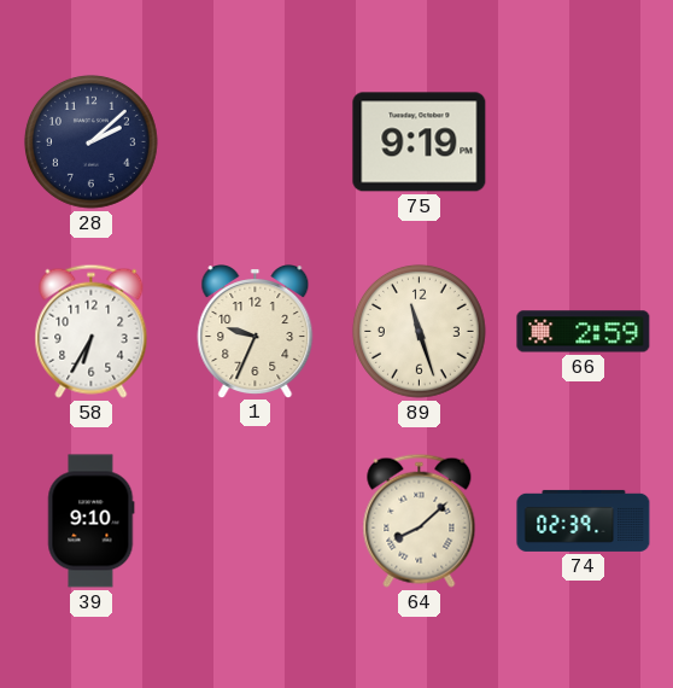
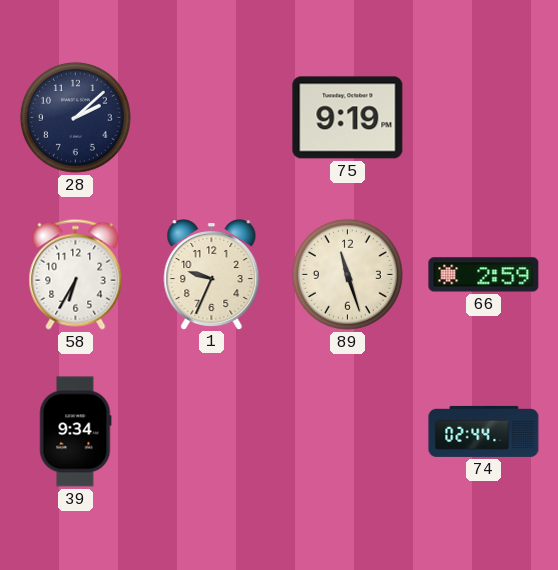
39: 9:10 -> 9:34
64: 8:08 -> none
74: 02:39 -> 02:44
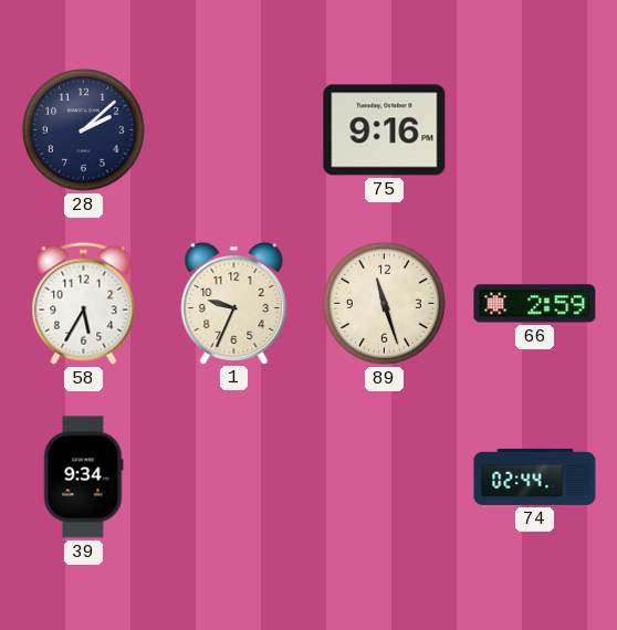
75: 9:19 -> 9:16
58: 6:35 -> 5:35
